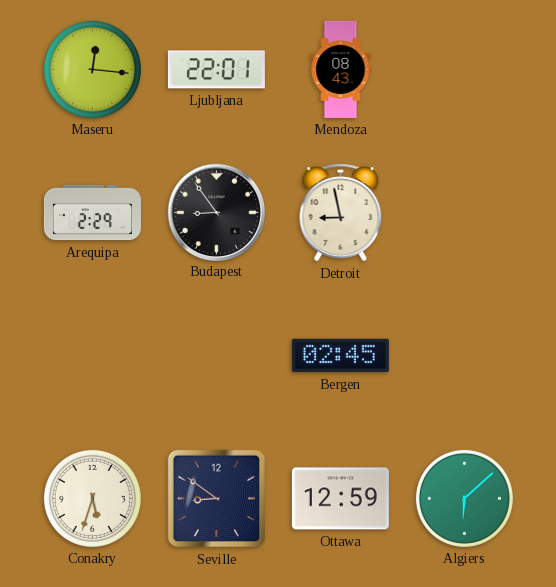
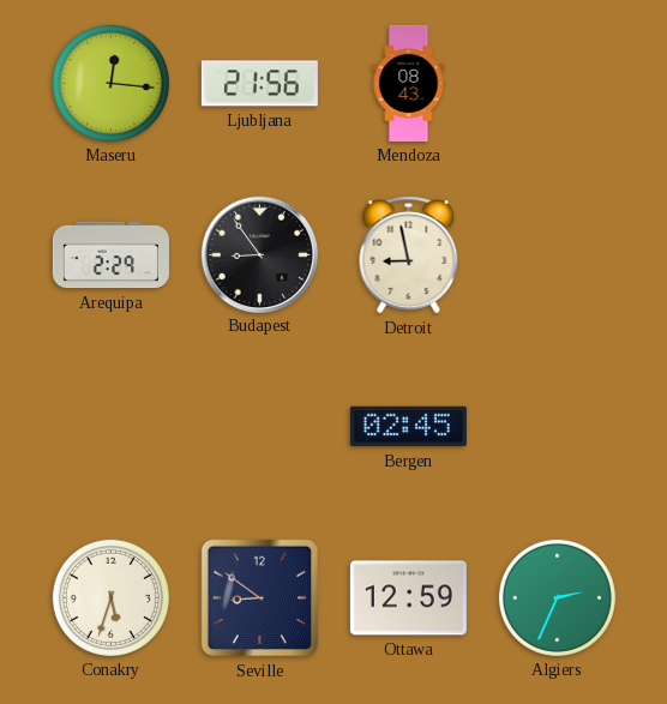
Ljubljana: 22:01 -> 21:56
Algiers: 6:08 -> 2:34
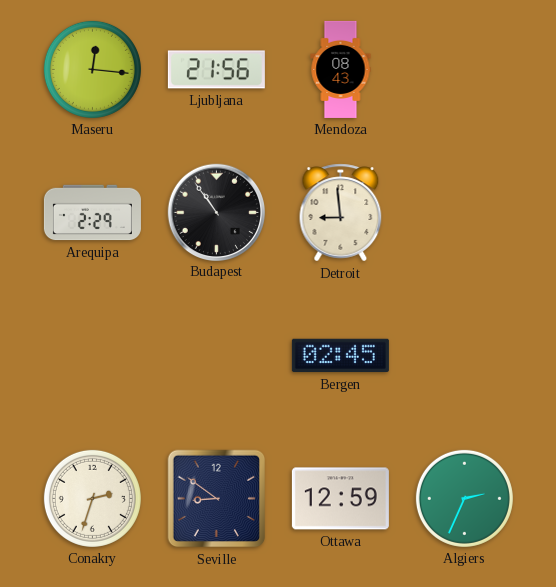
Budapest: 8:54 -> 10:54
Detroit: 8:58 -> 8:59
Conakry: 5:33 -> 2:33
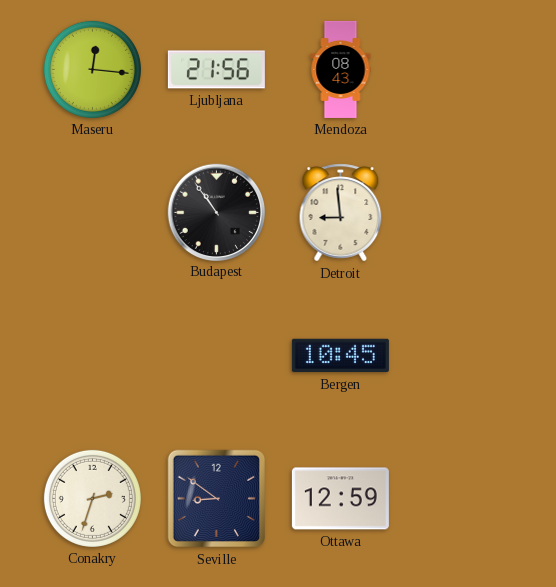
Arequipa: 2:29 -> none
Bergen: 02:45 -> 10:45
Algiers: 2:34 -> none
